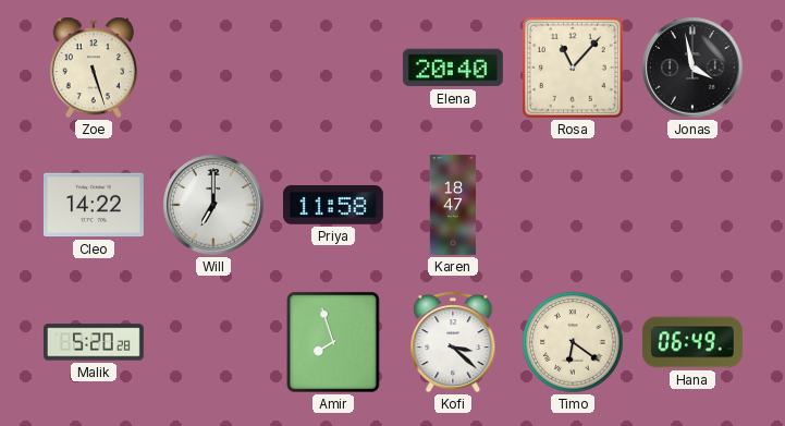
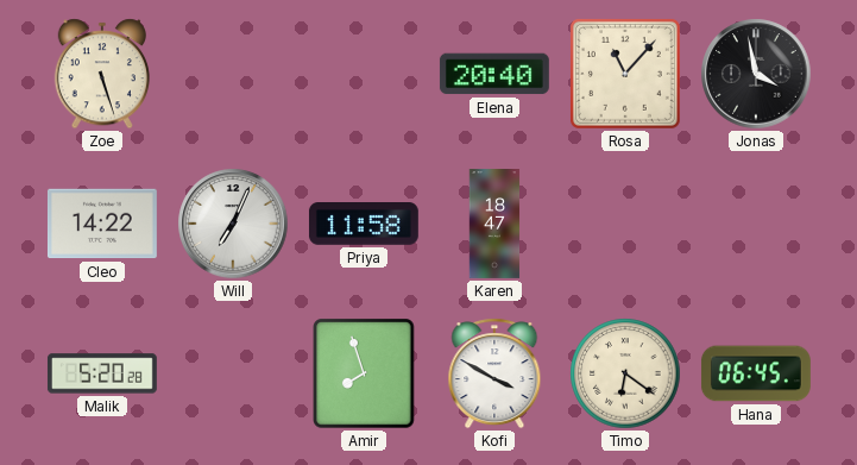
Will: 7:00 -> 7:04
Kofi: 3:22 -> 3:50
Hana: 06:49 -> 06:45
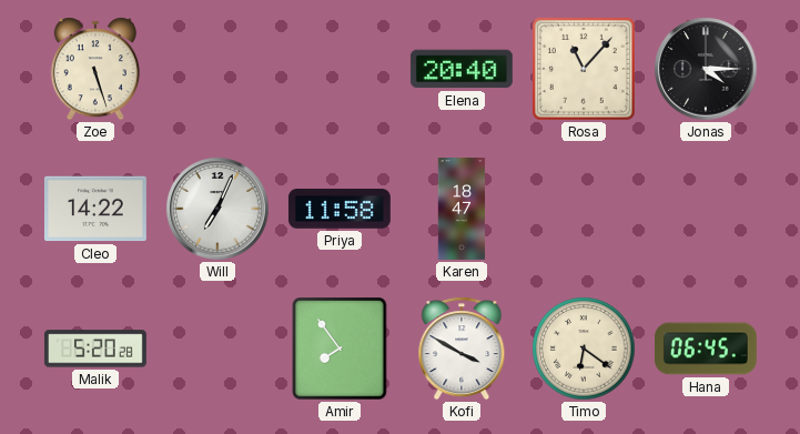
Jonas: 3:58 -> 4:15
Amir: 7:57 -> 7:54
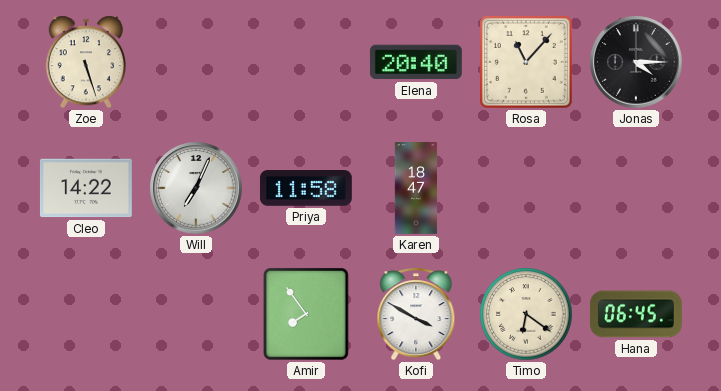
Malik: 5:20 -> none
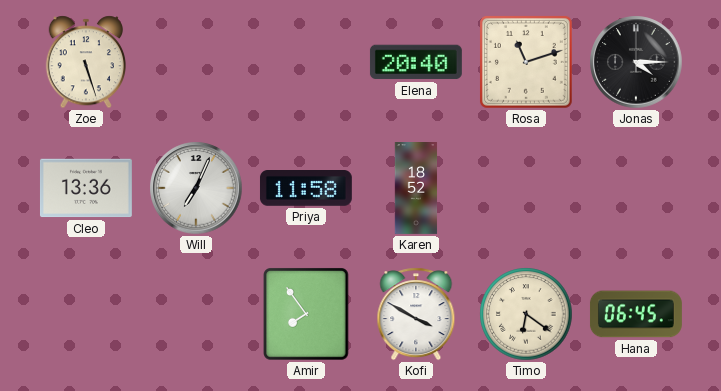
Rosa: 11:07 -> 11:12
Cleo: 14:22 -> 13:36
Karen: 18:47 -> 18:52
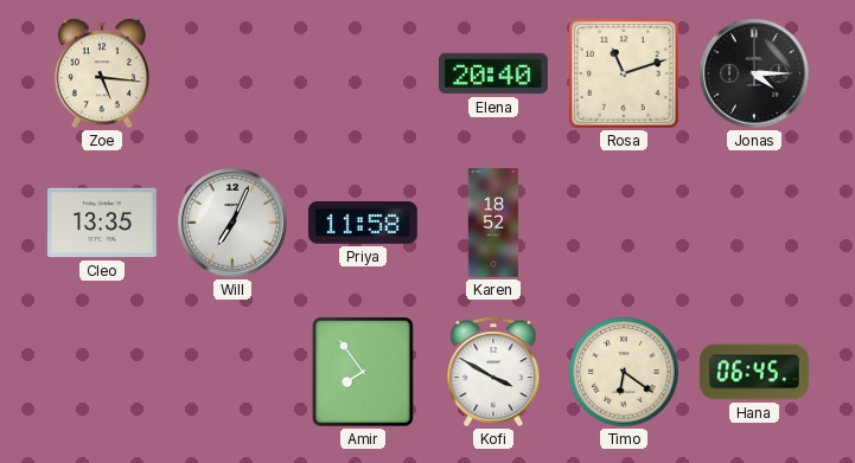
Zoe: 5:27 -> 5:16
Cleo: 13:36 -> 13:35
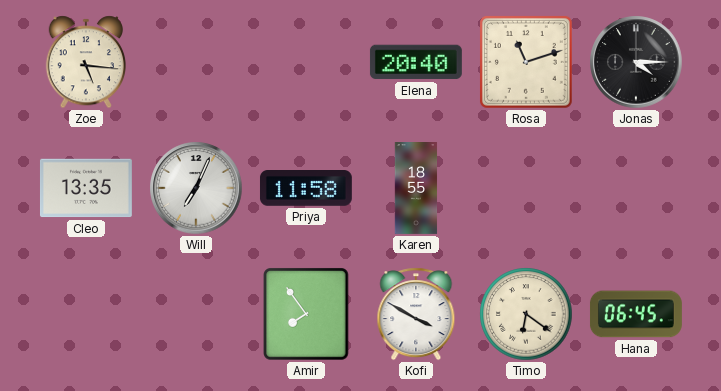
Karen: 18:52 -> 18:55
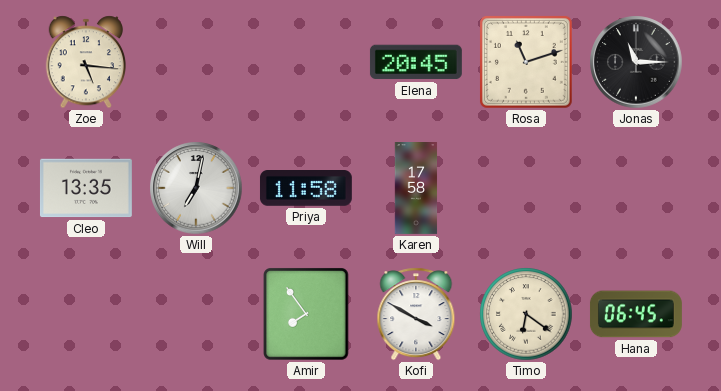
Elena: 20:40 -> 20:45
Jonas: 4:15 -> 11:15
Will: 7:04 -> 7:02
Karen: 18:55 -> 17:58
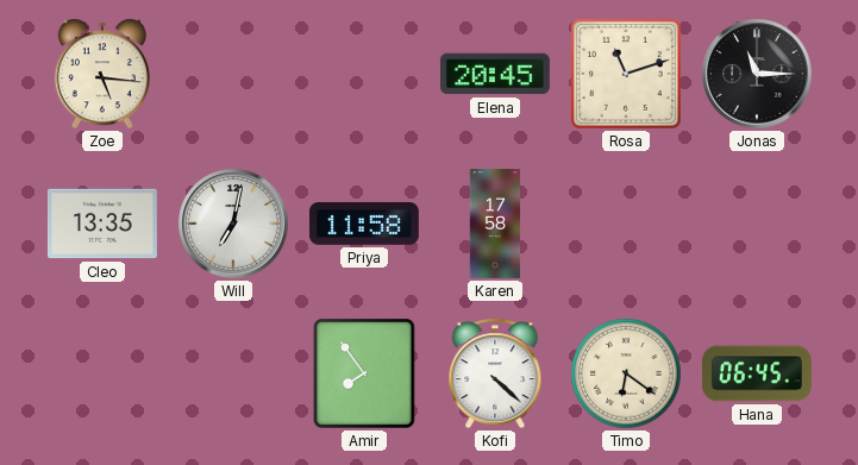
Kofi: 3:50 -> 4:22
